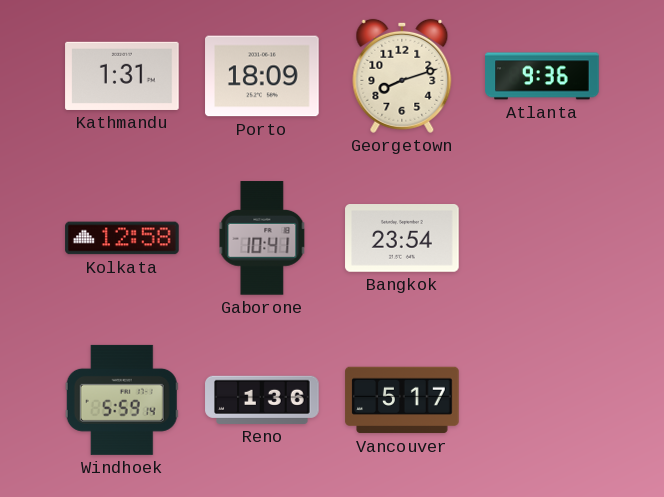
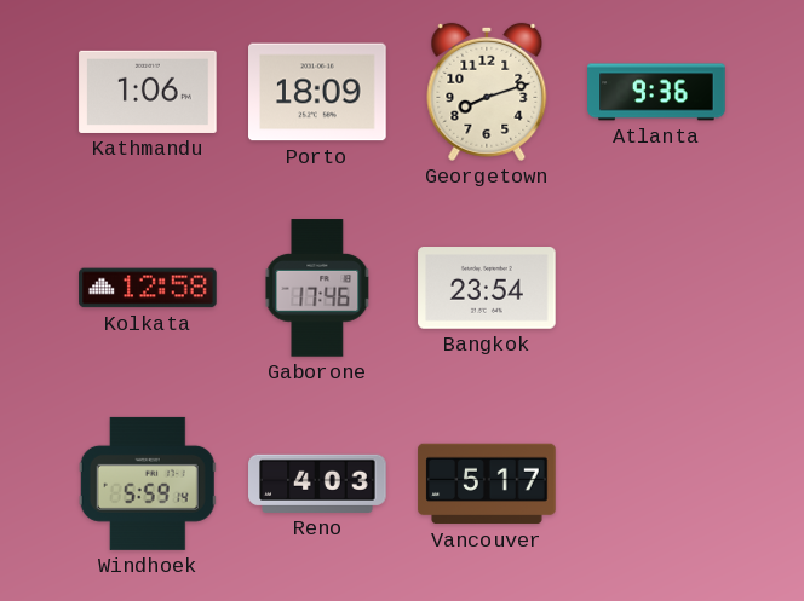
Kathmandu: 1:31 -> 1:06
Gaborone: 10:41 -> 17:46
Reno: 1:36 -> 4:03
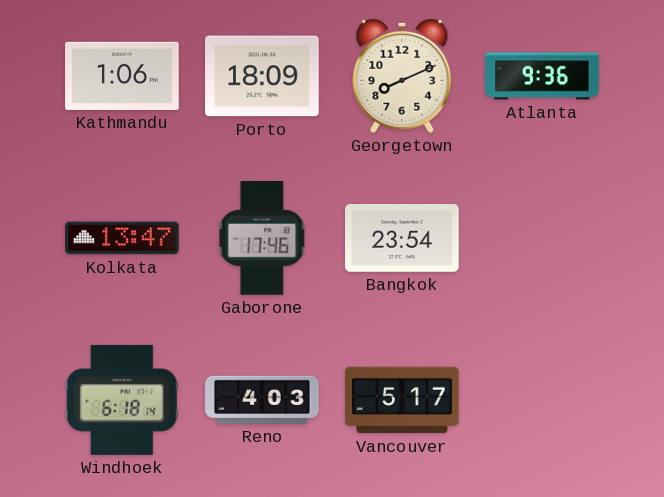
Georgetown: 8:12 -> 8:11
Kolkata: 12:58 -> 13:47
Windhoek: 5:59 -> 6:18
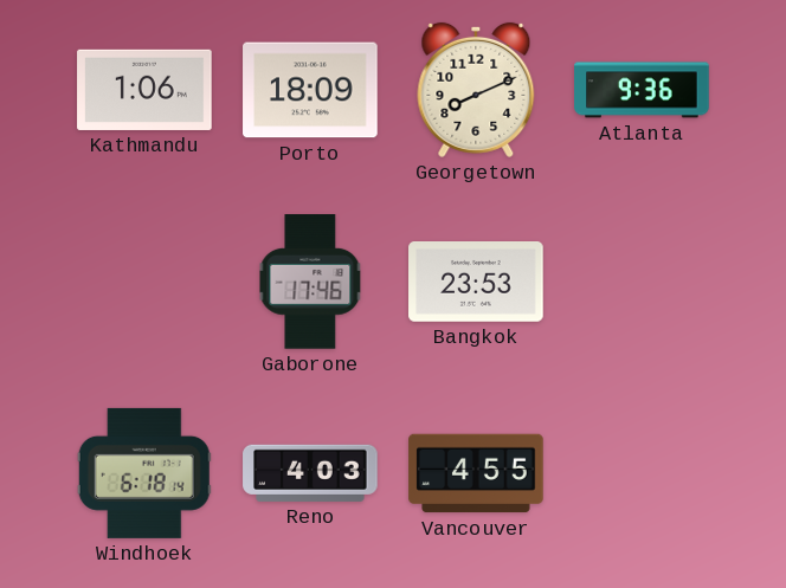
Kolkata: 13:47 -> none
Bangkok: 23:54 -> 23:53
Vancouver: 5:17 -> 4:55
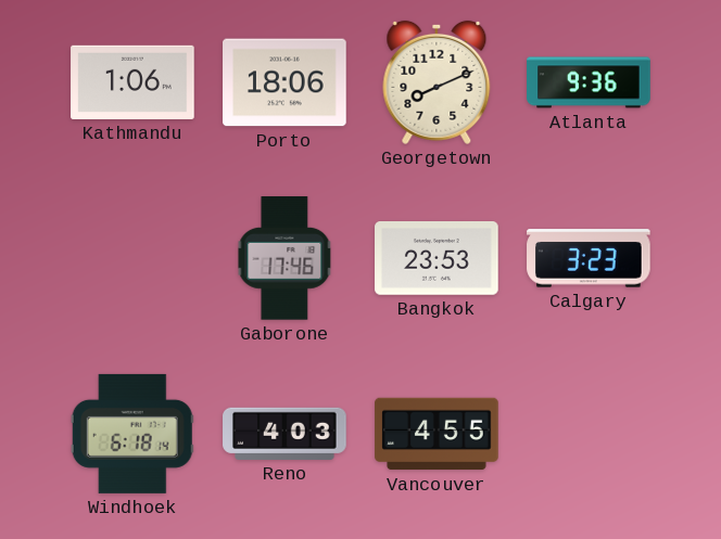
Porto: 18:09 -> 18:06
Calgary: none -> 3:23
